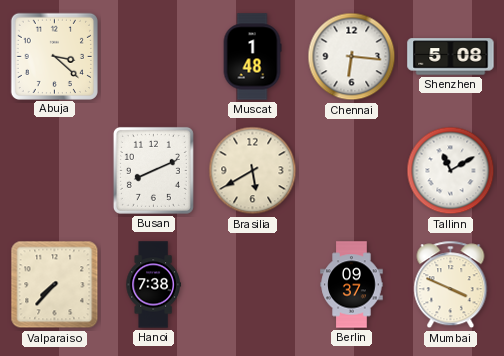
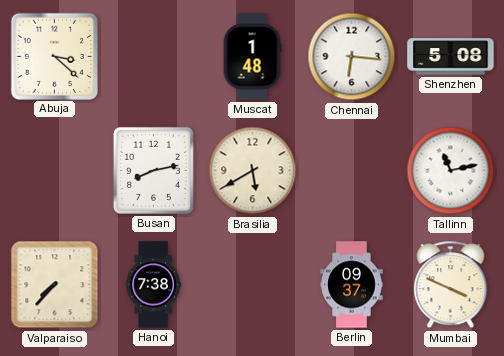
Busan: 8:11 -> 8:13
Tallinn: 11:10 -> 11:13
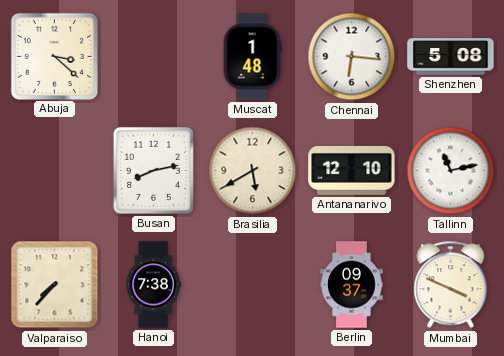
Antananarivo: none -> 12:10
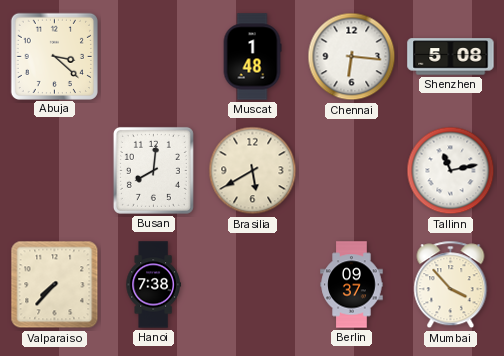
Busan: 8:13 -> 8:01
Antananarivo: 12:10 -> none
Mumbai: 3:49 -> 3:53
